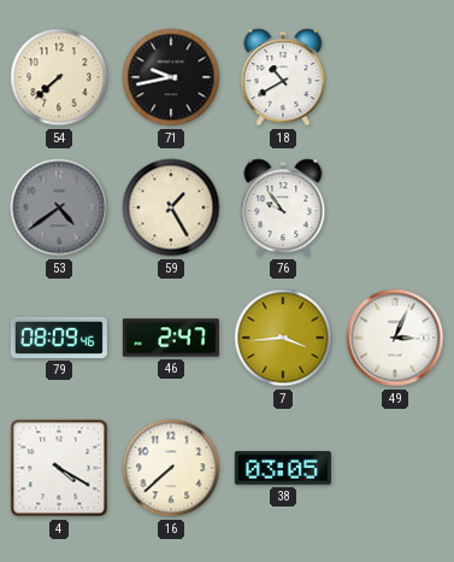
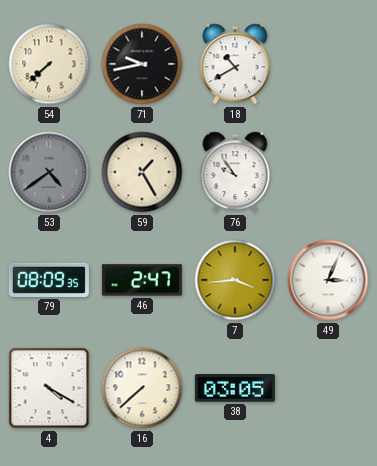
79: 08:09:46 -> 08:09:35
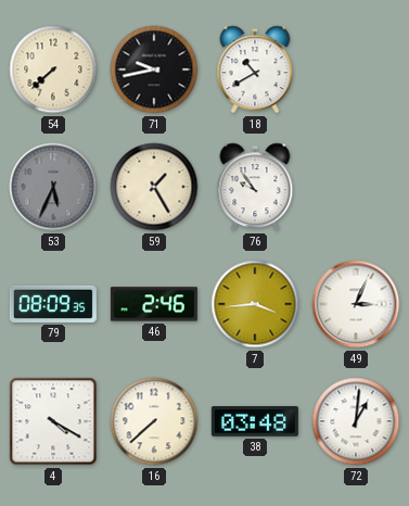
53: 4:39 -> 5:34
46: 2:47 -> 2:46
38: 03:05 -> 03:48
72: none -> 1:01
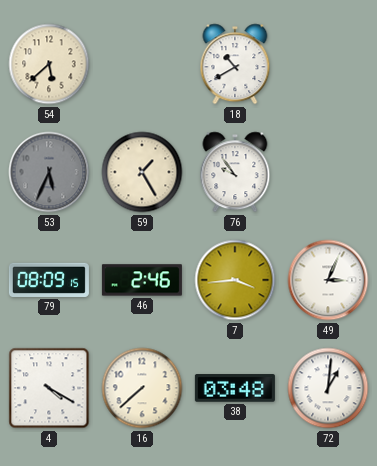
54: 7:38 -> 5:38
71: 9:43 -> none
79: 08:09:35 -> 08:09:15
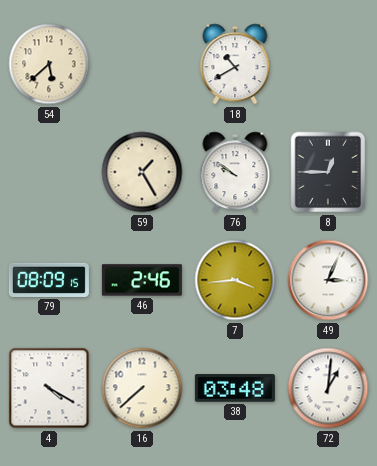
53: 5:34 -> none
76: 9:54 -> 9:51
8: none -> 12:45
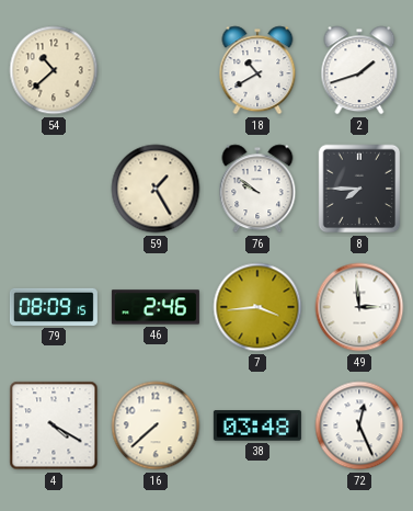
54: 5:38 -> 10:38
2: none -> 1:42
8: 12:45 -> 7:45
49: 3:04 -> 2:59
72: 1:01 -> 12:26
